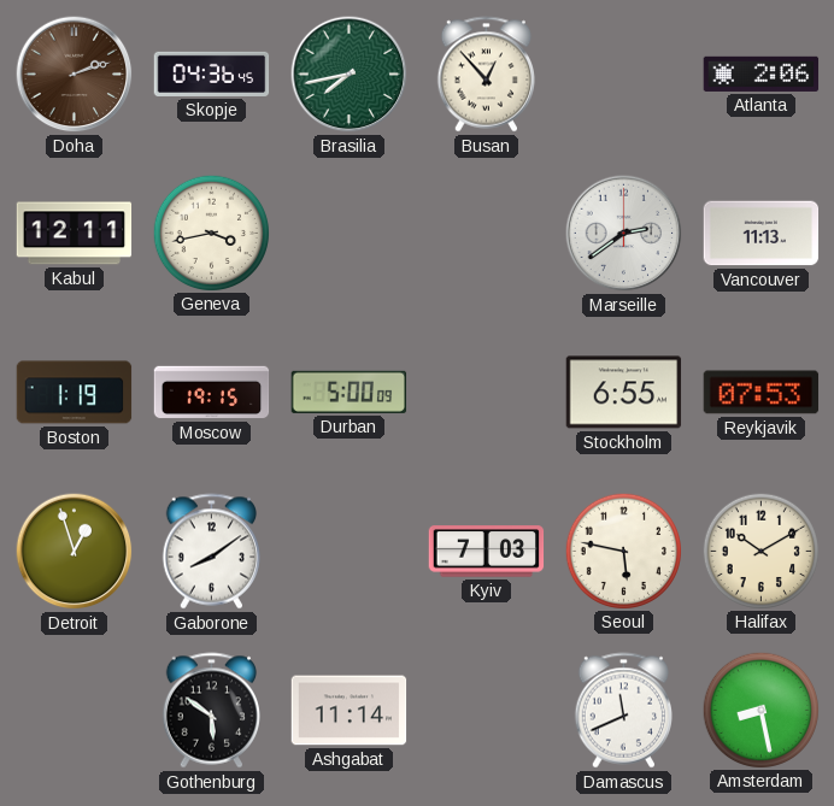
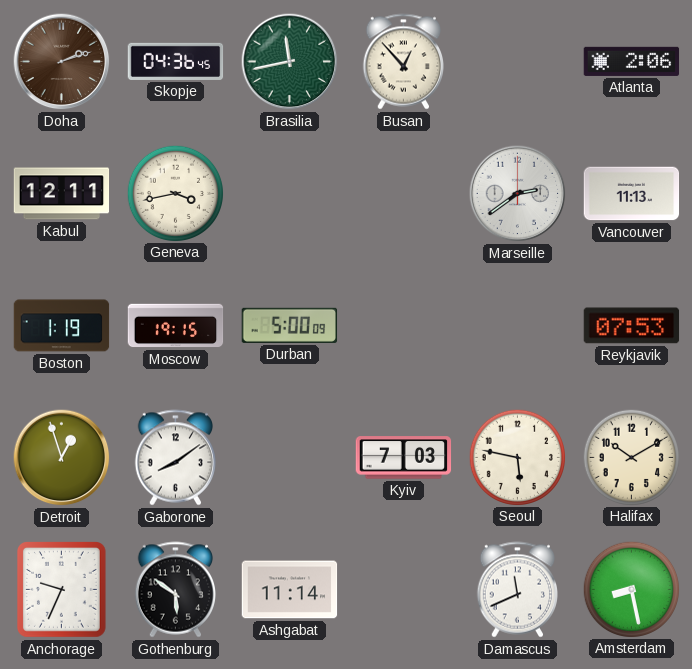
Brasilia: 7:43 -> 11:43
Stockholm: 6:55 -> none
Anchorage: none -> 9:34
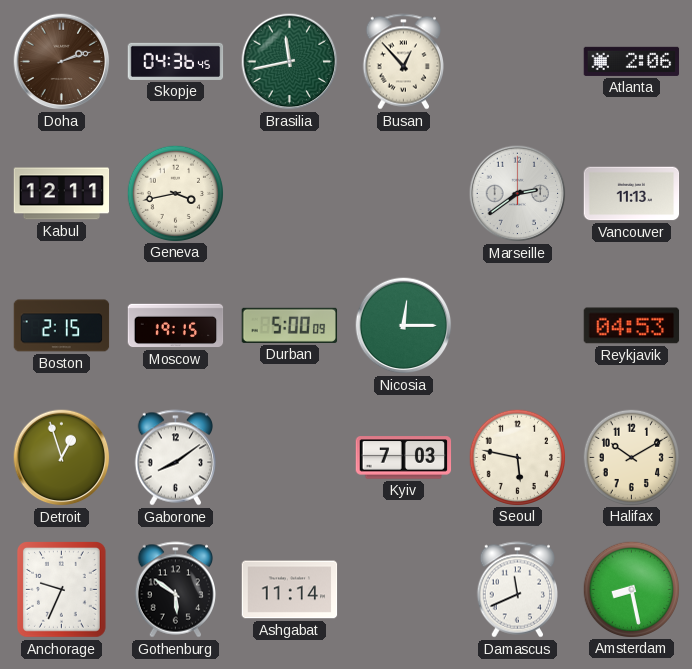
Boston: 1:19 -> 2:15
Nicosia: none -> 12:15
Reykjavik: 07:53 -> 04:53
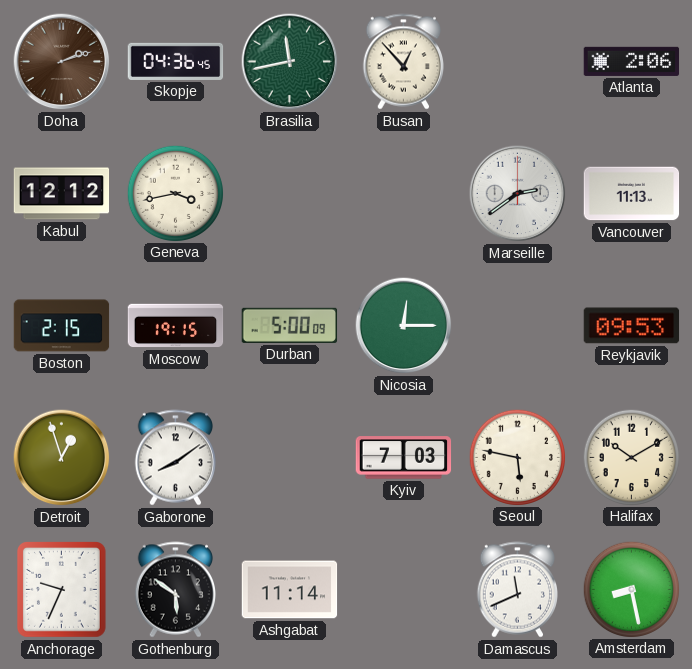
Kabul: 12:11 -> 12:12
Reykjavik: 04:53 -> 09:53
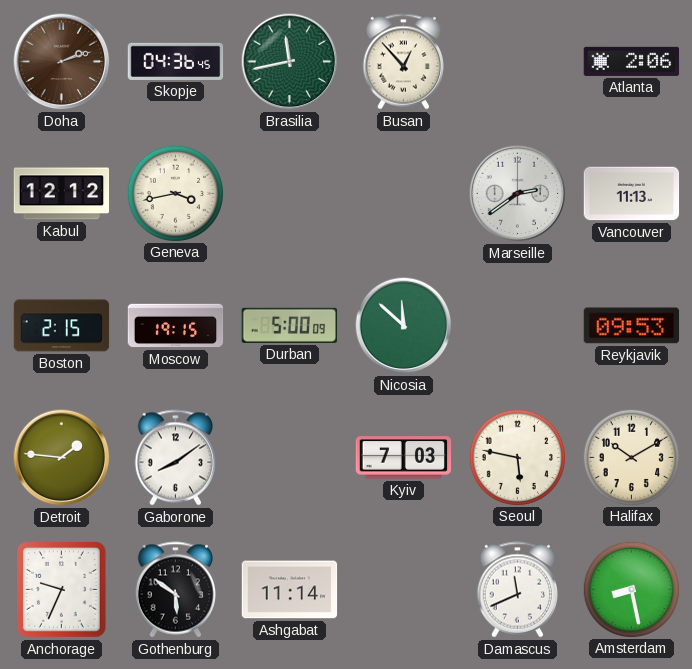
Nicosia: 12:15 -> 11:52
Detroit: 12:57 -> 1:46
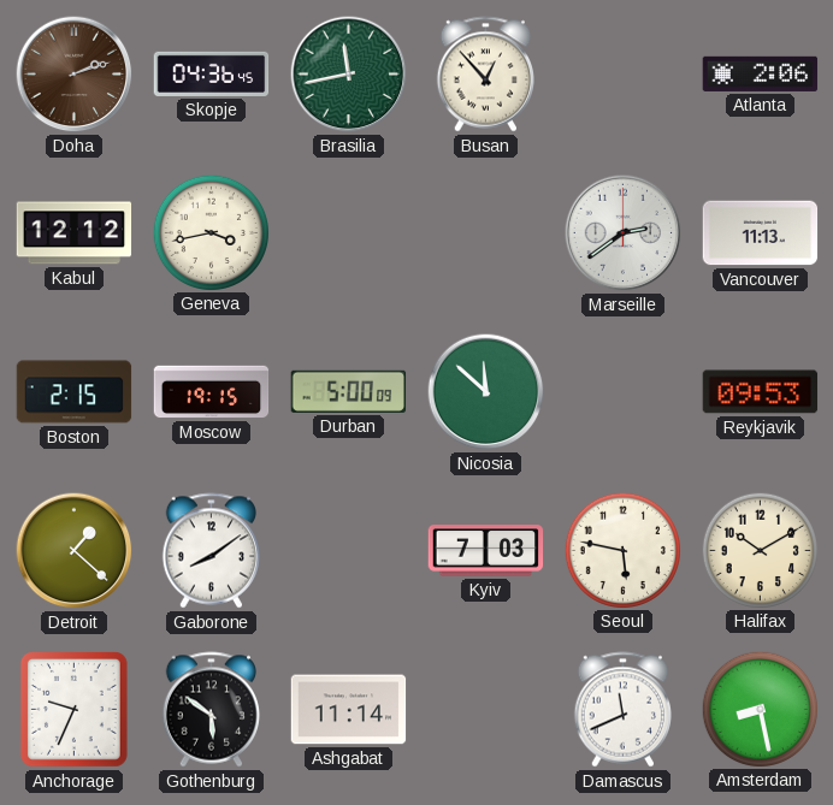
Detroit: 1:46 -> 1:22
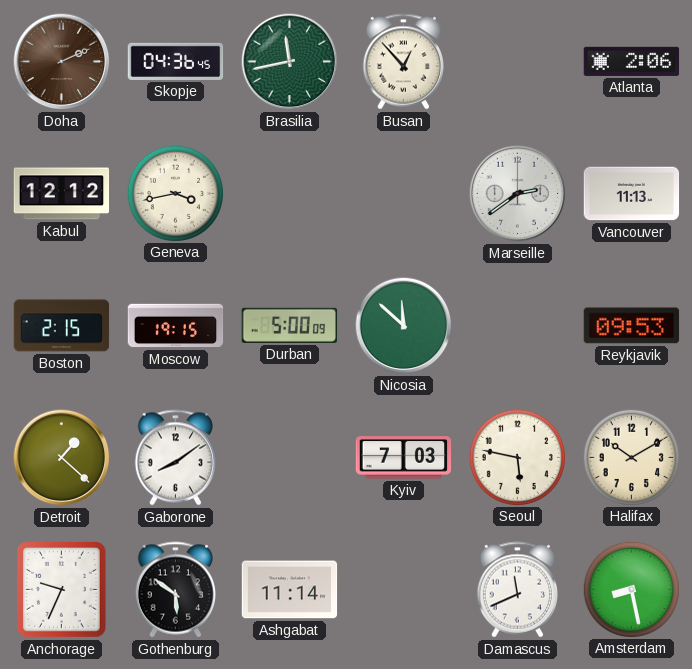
Doha: 2:12 -> 2:11
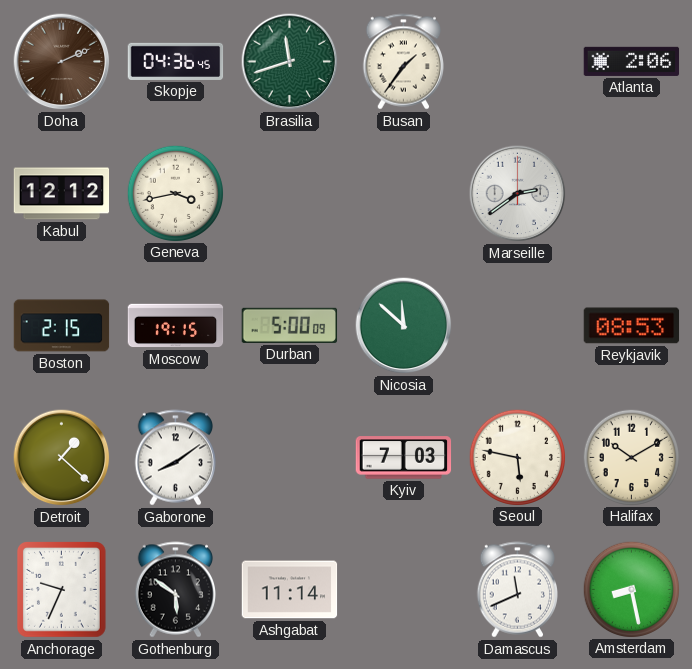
Brasilia: 11:43 -> 11:42
Busan: 12:53 -> 1:36
Vancouver: 11:13 -> none
Reykjavik: 09:53 -> 08:53
